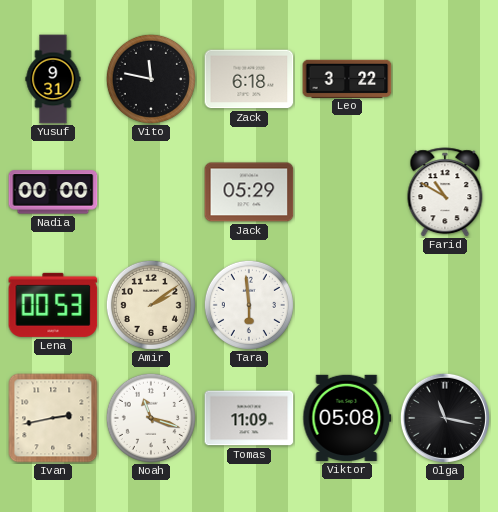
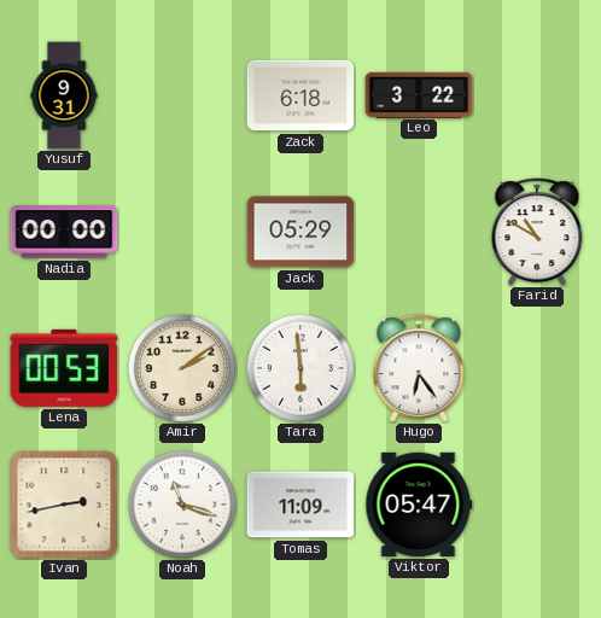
Vito: 11:47 -> none
Hugo: none -> 6:24
Viktor: 05:08 -> 05:47
Olga: 11:17 -> none
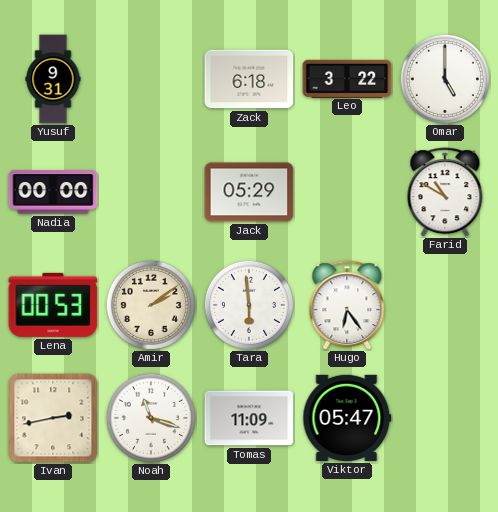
Omar: none -> 5:00
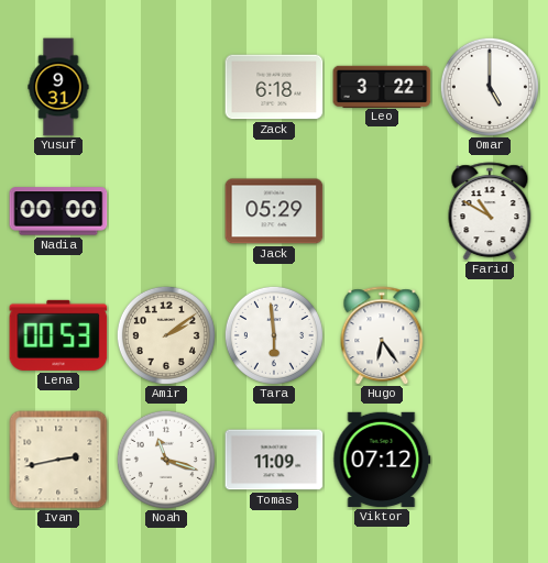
Viktor: 05:47 -> 07:12
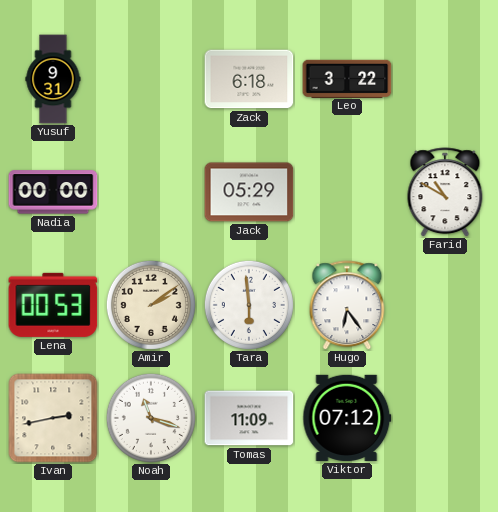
Omar: 5:00 -> none
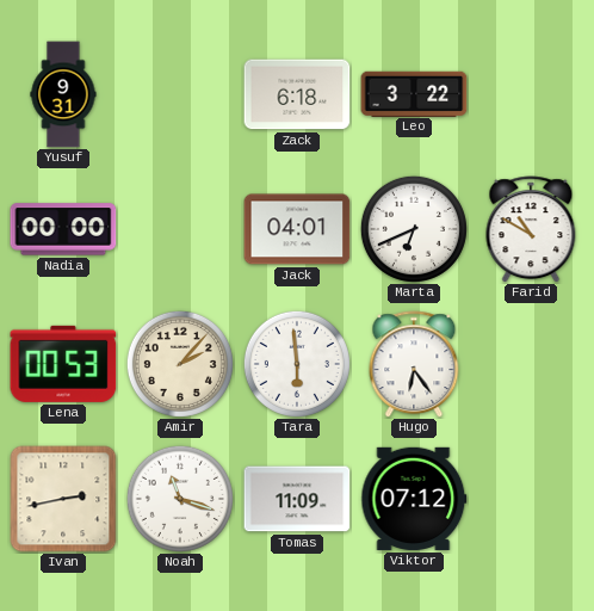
Jack: 05:29 -> 04:01
Marta: none -> 6:41
Amir: 2:09 -> 2:07
